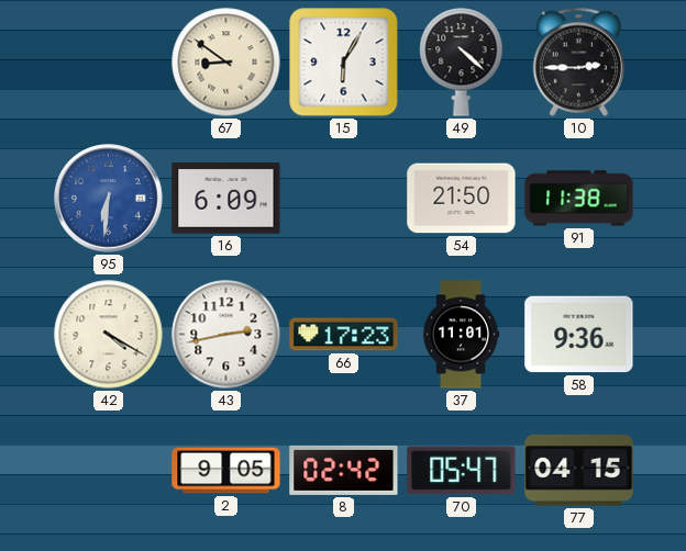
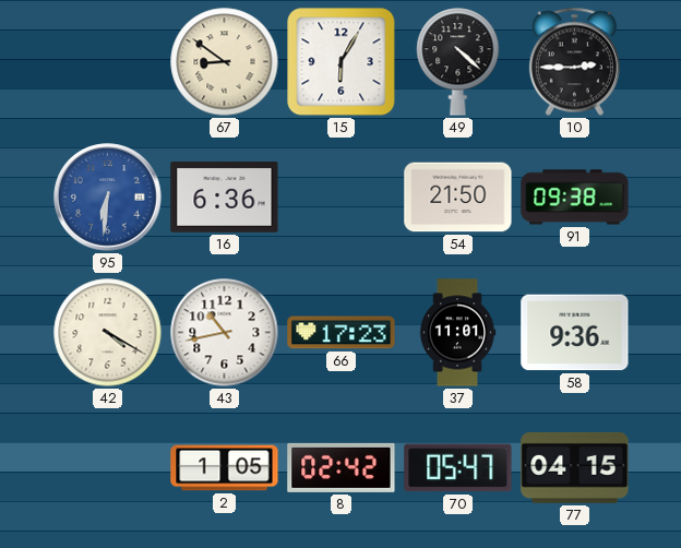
16: 6:09 -> 6:36
91: 11:38 -> 09:38
43: 2:43 -> 10:43
2: 9:05 -> 1:05
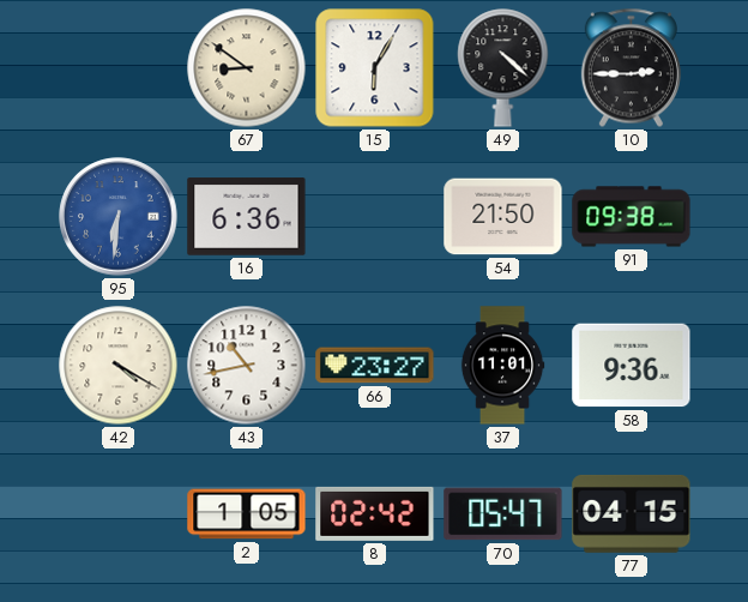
66: 17:23 -> 23:27
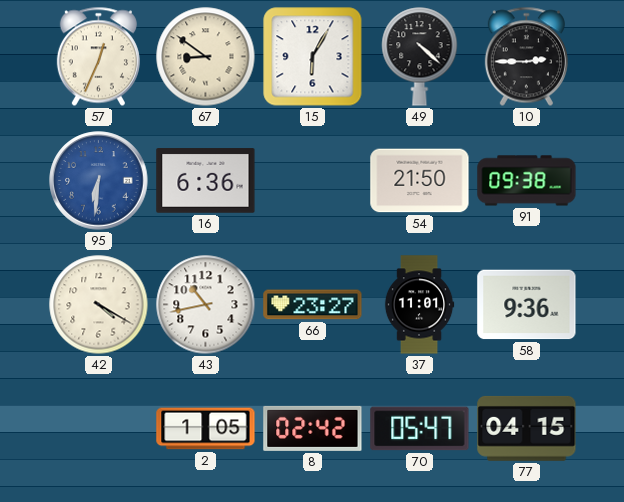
57: none -> 12:34
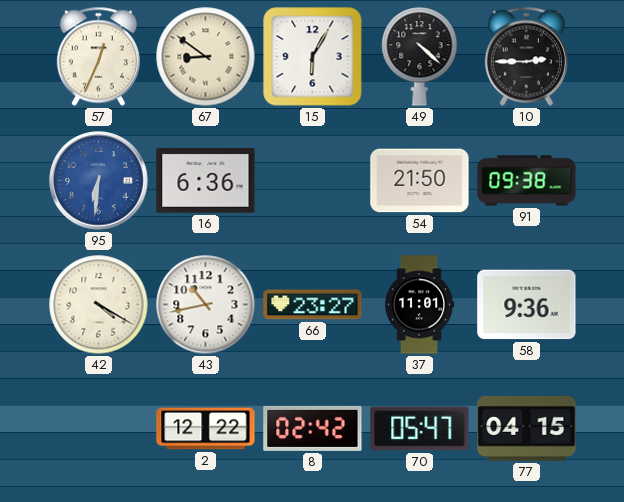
2: 1:05 -> 12:22
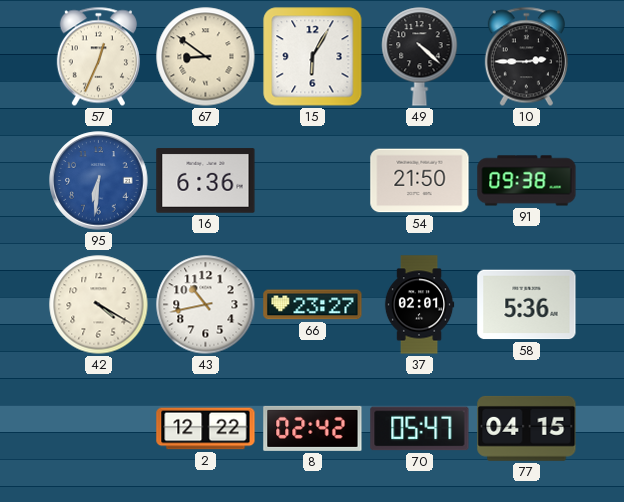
37: 11:01 -> 02:01
58: 9:36 -> 5:36
